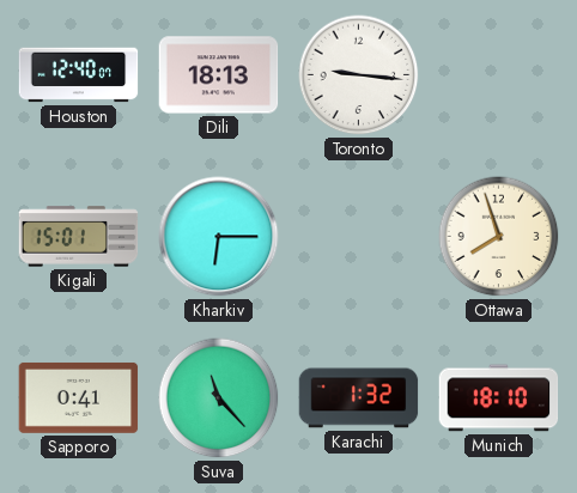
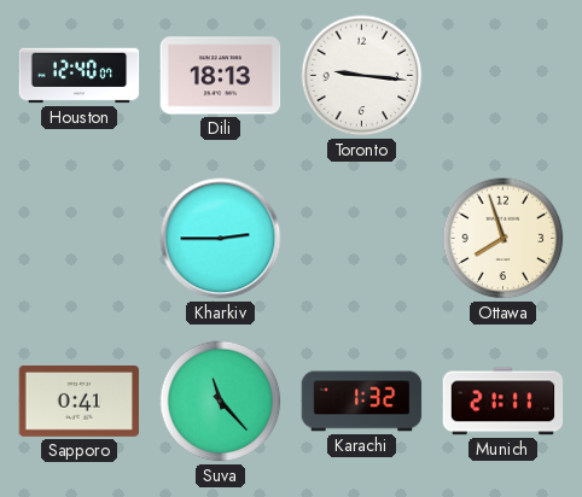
Kigali: 15:01 -> none
Kharkiv: 6:15 -> 2:45
Munich: 18:10 -> 21:11
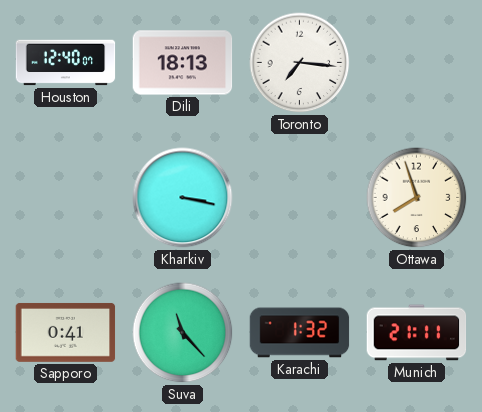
Toronto: 9:16 -> 7:16
Kharkiv: 2:45 -> 3:17
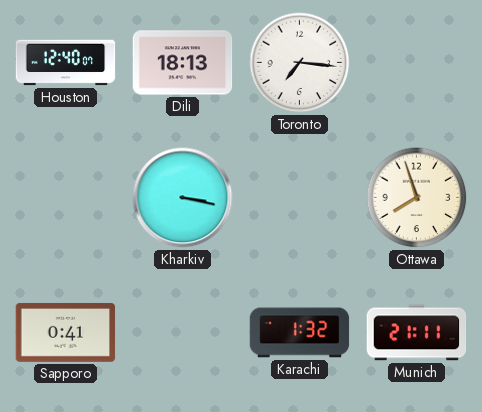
Suva: 11:23 -> none
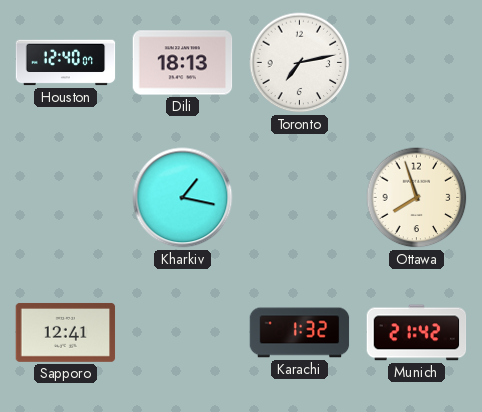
Toronto: 7:16 -> 7:13
Kharkiv: 3:17 -> 1:17
Sapporo: 0:41 -> 12:41
Munich: 21:11 -> 21:42
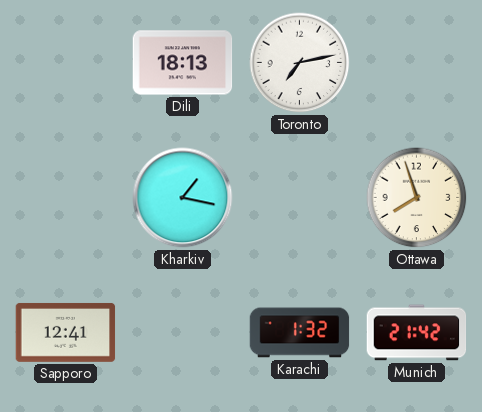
Houston: 12:40 -> none
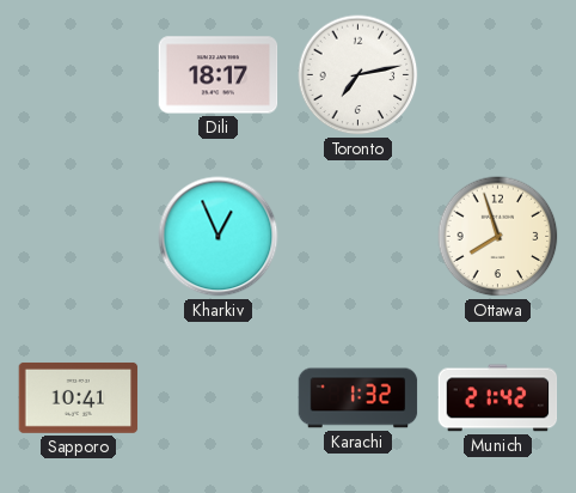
Dili: 18:13 -> 18:17
Kharkiv: 1:17 -> 12:56
Sapporo: 12:41 -> 10:41
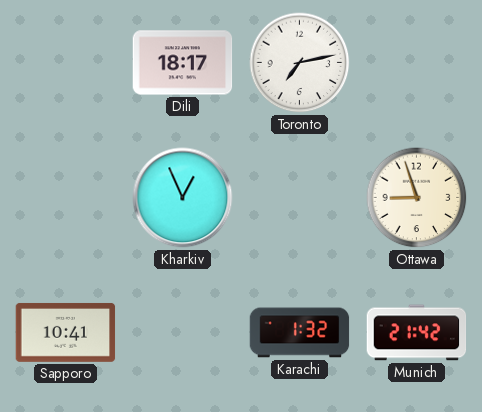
Ottawa: 7:57 -> 8:57
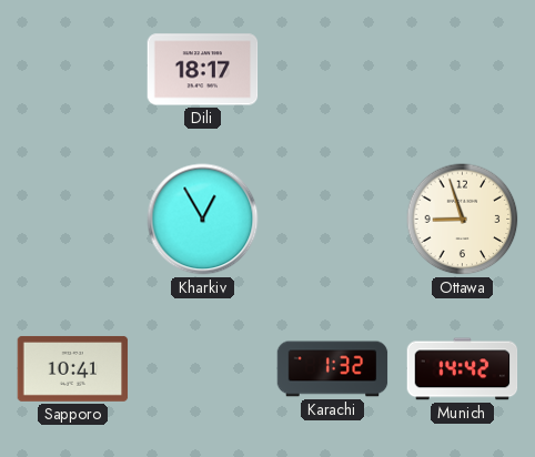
Toronto: 7:13 -> none
Kharkiv: 12:56 -> 12:55
Munich: 21:42 -> 14:42
